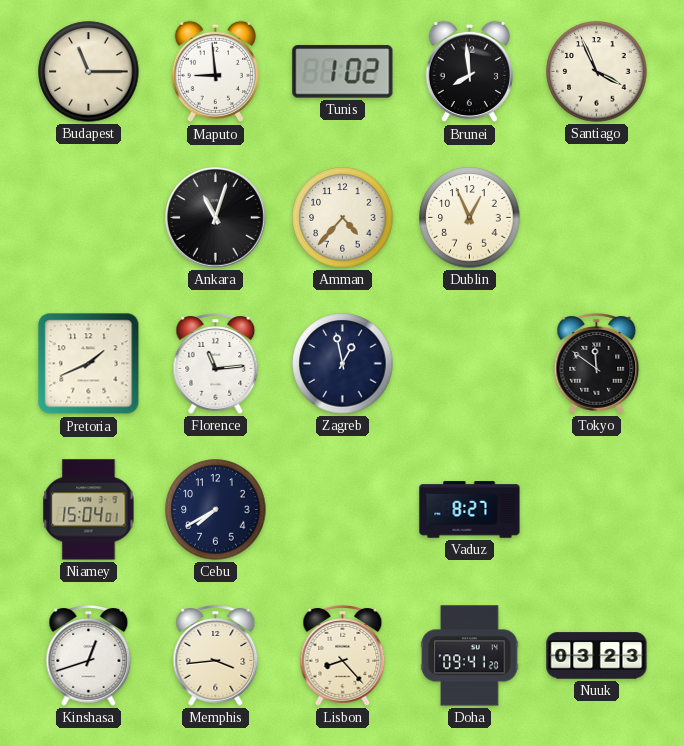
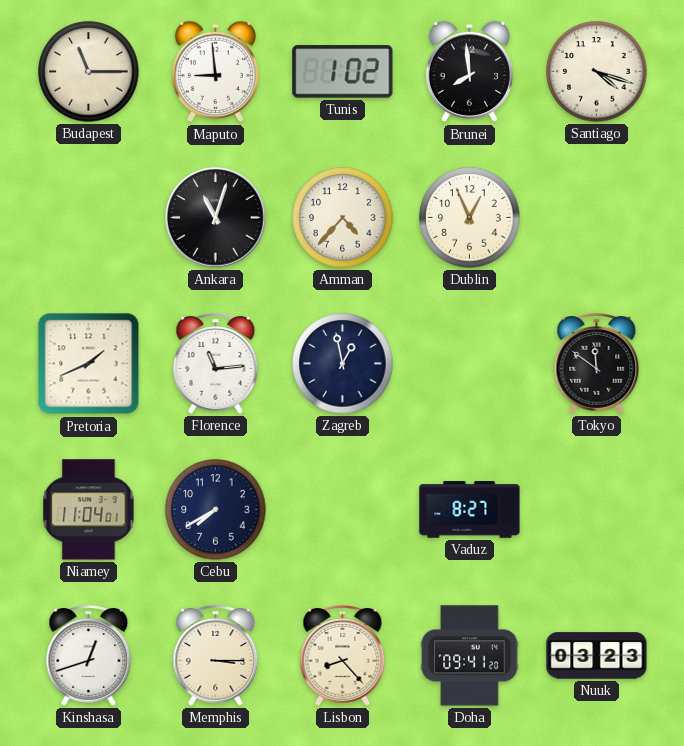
Santiago: 3:56 -> 4:18
Niamey: 15:04 -> 11:04
Memphis: 3:44 -> 3:15
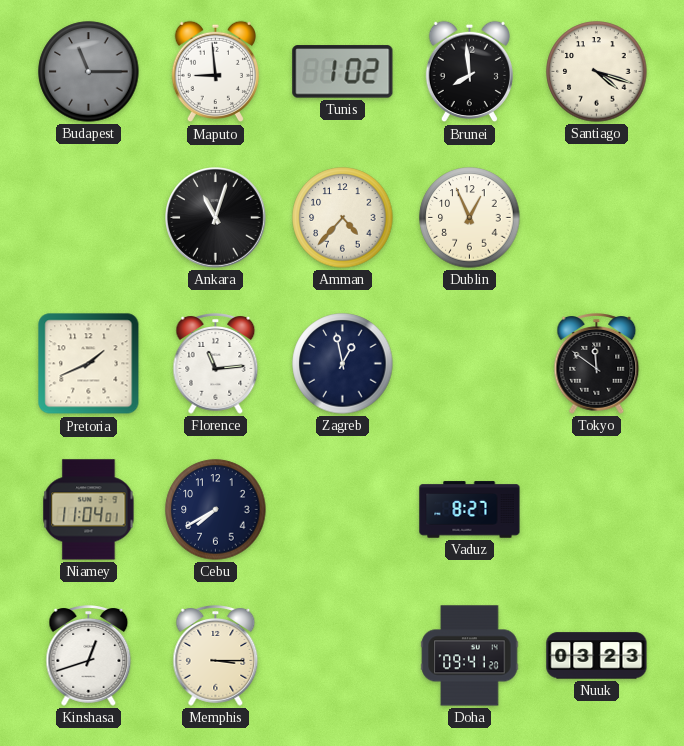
Budapest dial: cream -> grey
Lisbon: 8:23 -> none
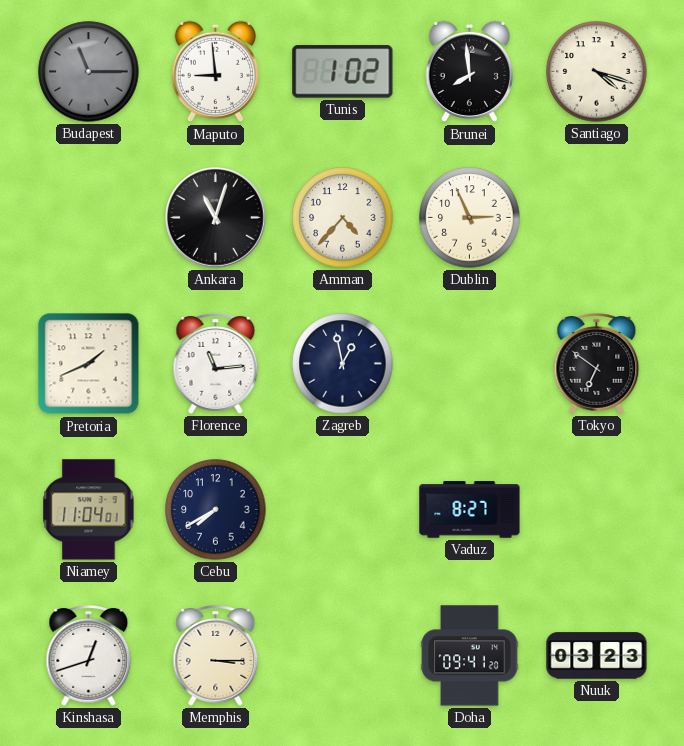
Dublin: 12:56 -> 2:56
Tokyo: 11:51 -> 6:51
